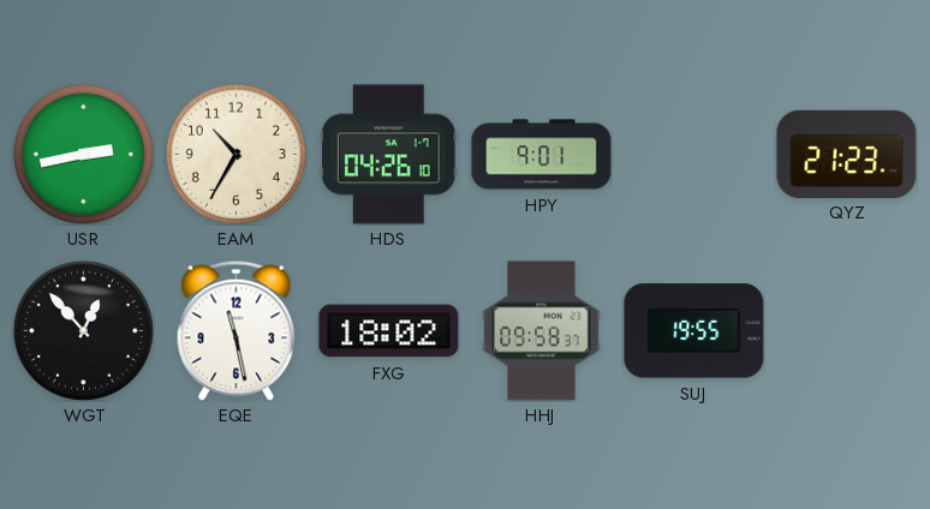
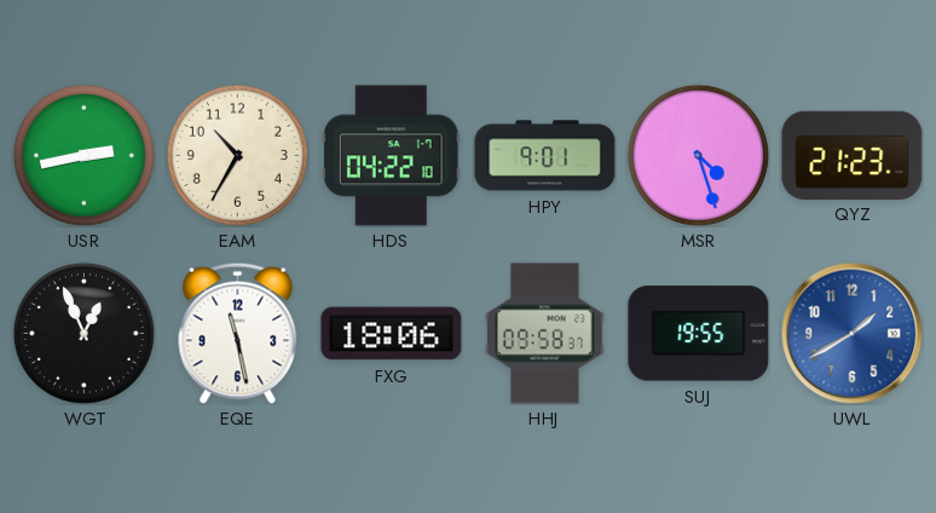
HDS: 04:26 -> 04:22
MSR: none -> 4:27
WGT: 12:53 -> 12:56
FXG: 18:02 -> 18:06
UWL: none -> 1:40
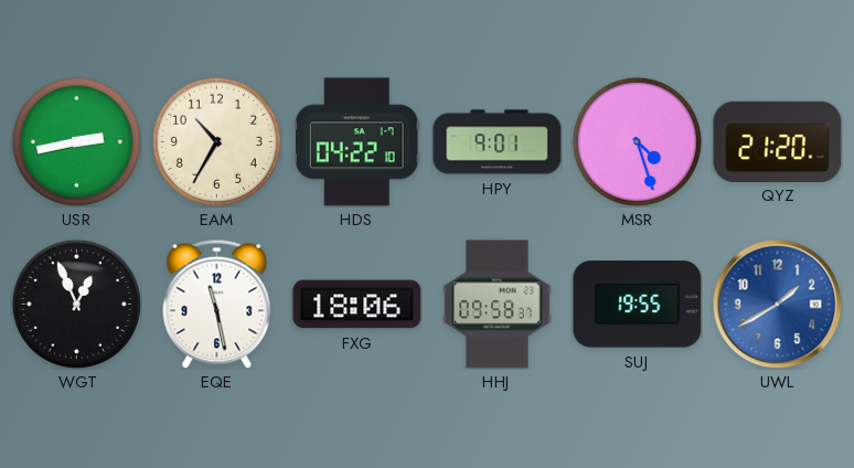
QYZ: 21:23 -> 21:20
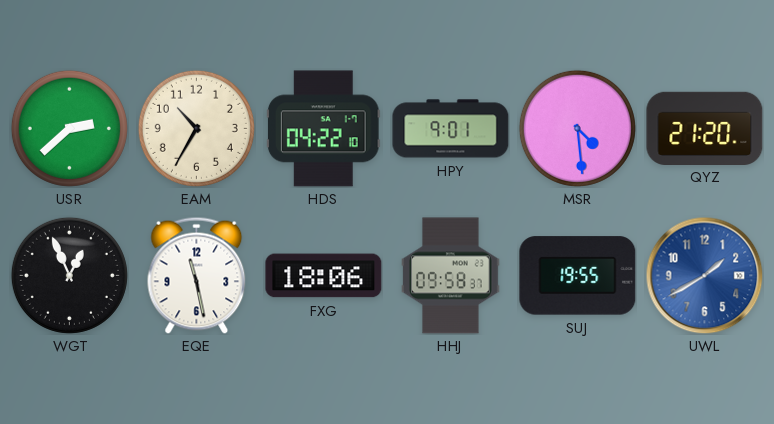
USR: 2:43 -> 2:38
MSR: 4:27 -> 4:29
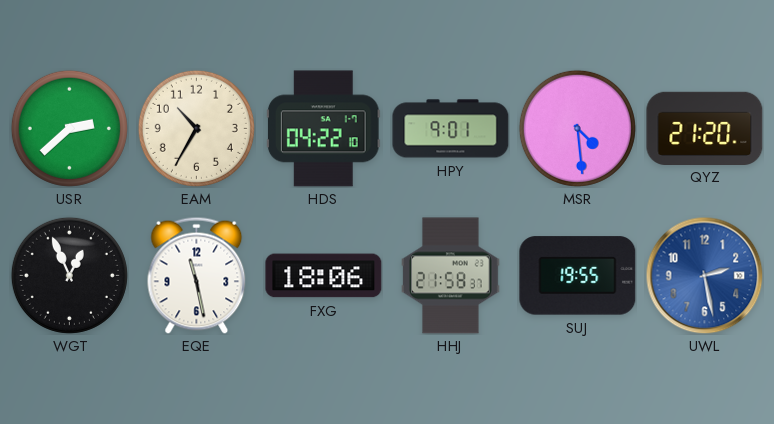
HHJ: 09:58 -> 21:58
UWL: 1:40 -> 2:28
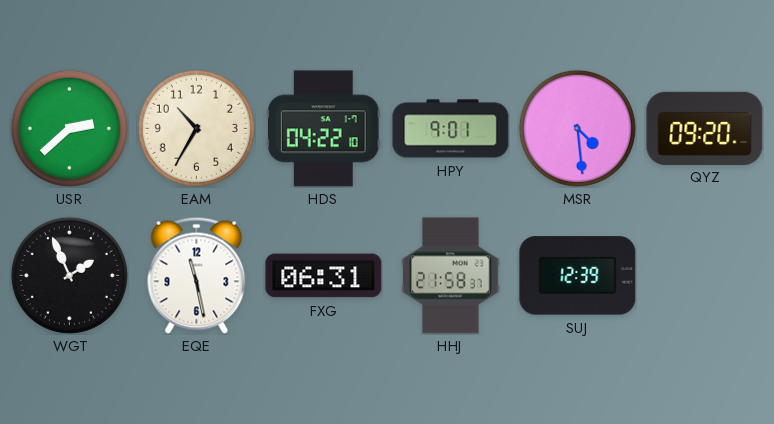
QYZ: 21:20 -> 09:20
WGT: 12:56 -> 1:56
FXG: 18:06 -> 06:31
SUJ: 19:55 -> 12:39
UWL: 2:28 -> none
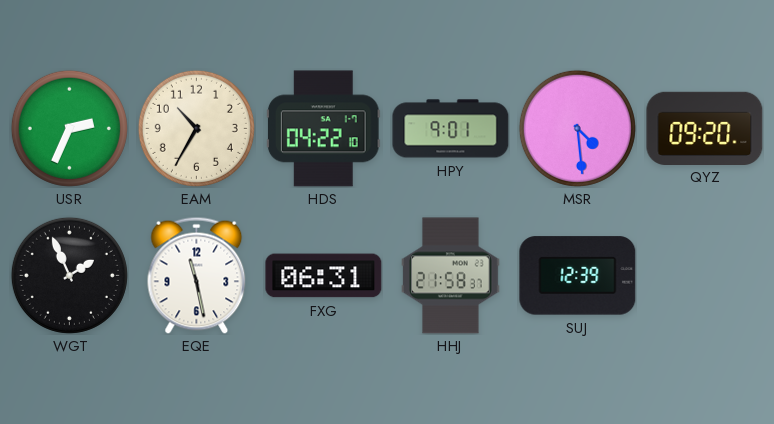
USR: 2:38 -> 2:34
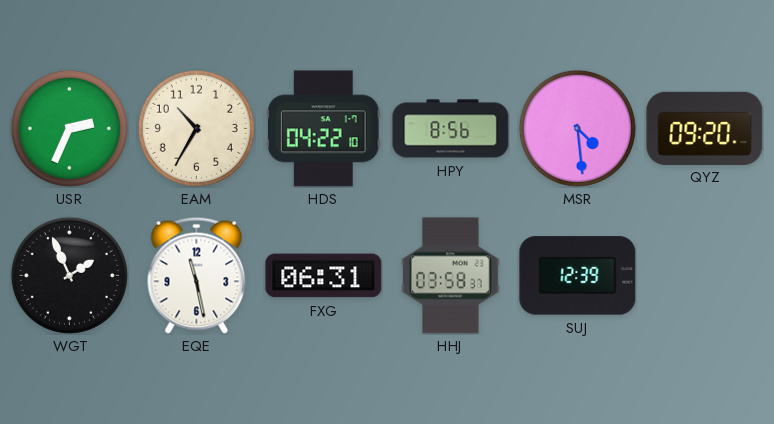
HPY: 9:01 -> 8:56
HHJ: 21:58 -> 03:58
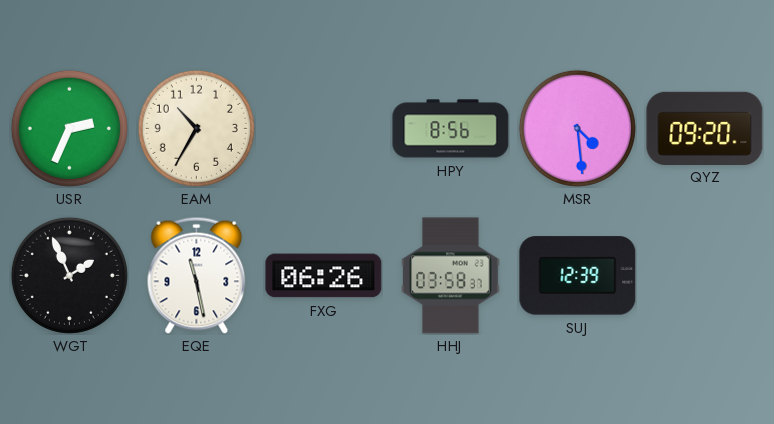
HDS: 04:22 -> none
FXG: 06:31 -> 06:26
